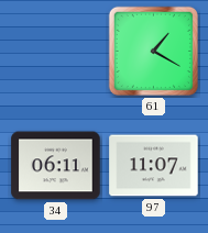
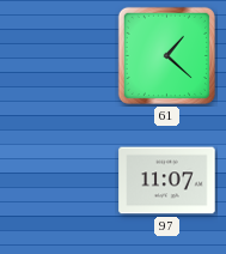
61: 1:20 -> 1:22
34: 06:11 -> none
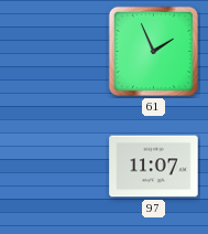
61: 1:22 -> 1:56
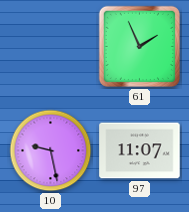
10: none -> 9:28
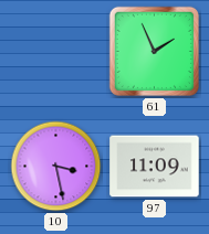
10: 9:28 -> 3:28
97: 11:07 -> 11:09
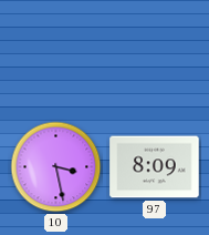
61: 1:56 -> none
97: 11:09 -> 8:09
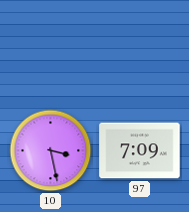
97: 8:09 -> 7:09
